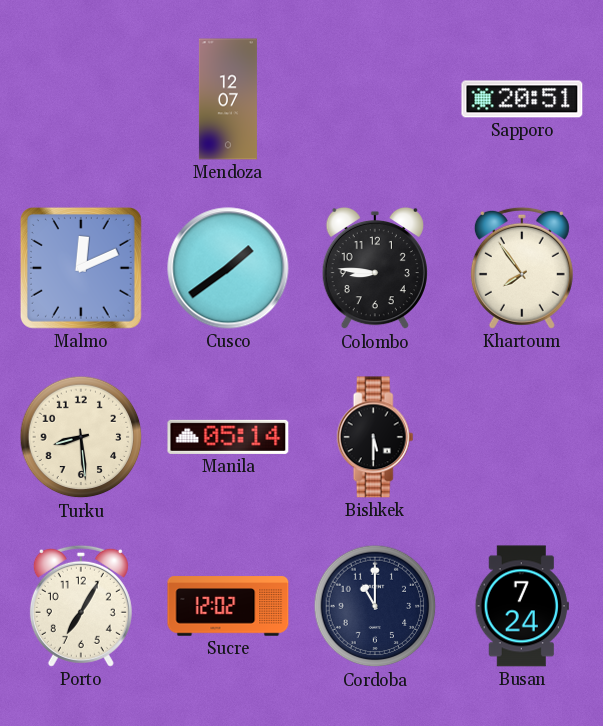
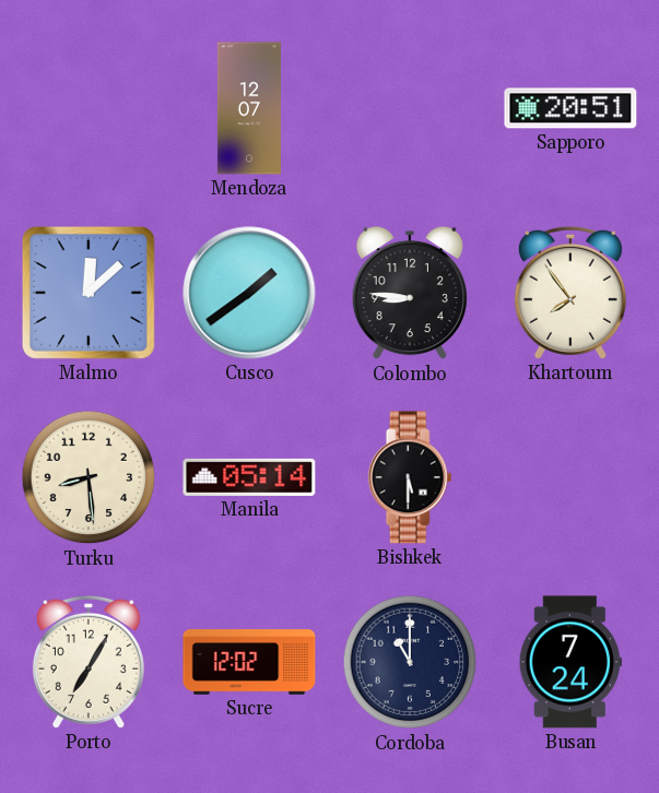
Malmo: 12:11 -> 12:08
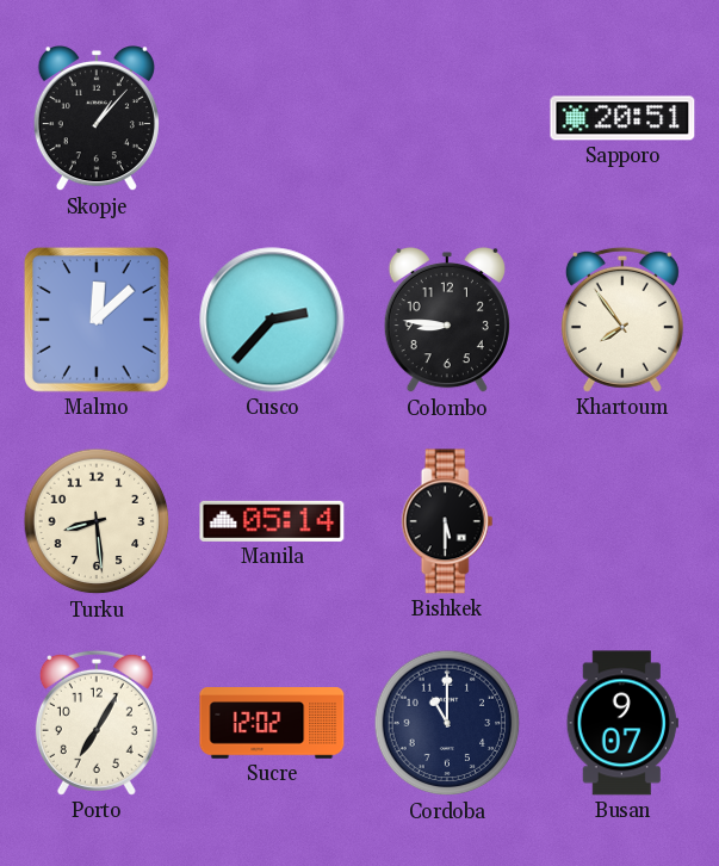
Skopje: none -> 1:07
Mendoza: 12:07 -> none
Cusco: 1:39 -> 2:37
Busan: 7:24 -> 9:07
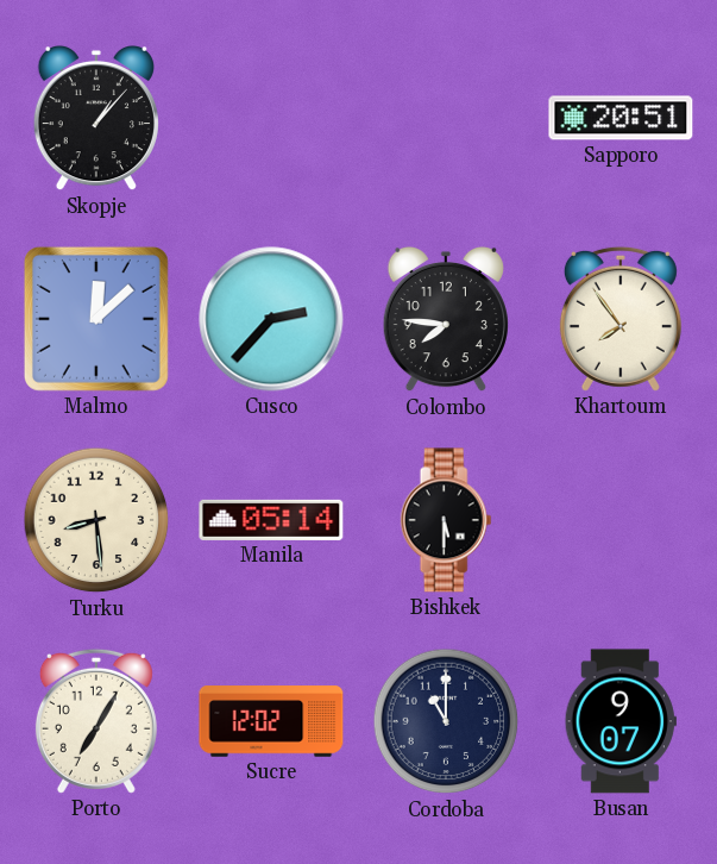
Colombo: 8:46 -> 7:46
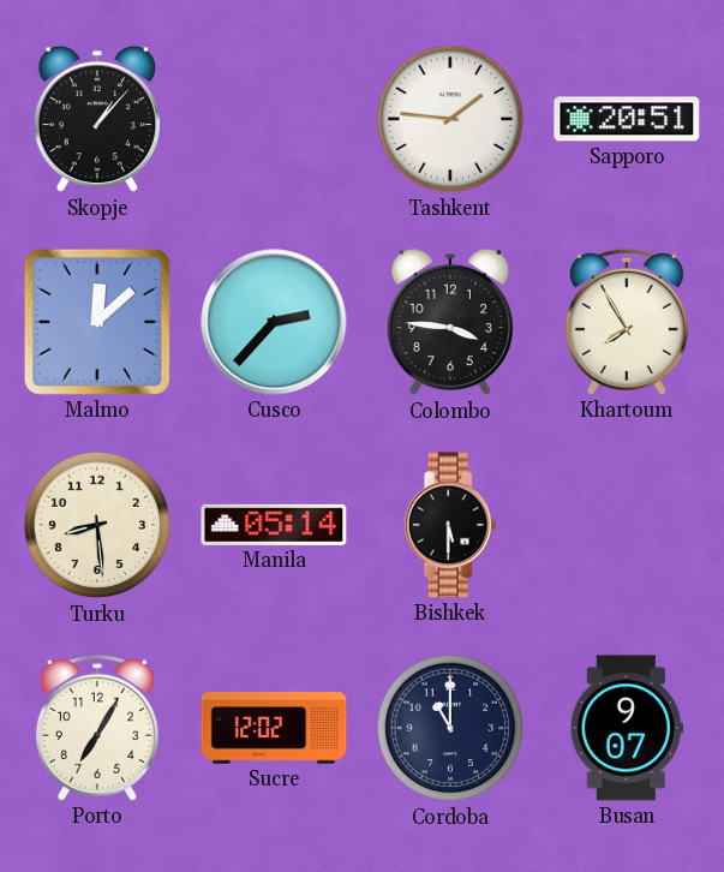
Tashkent: none -> 1:46
Colombo: 7:46 -> 3:46
Khartoum: 7:54 -> 7:55
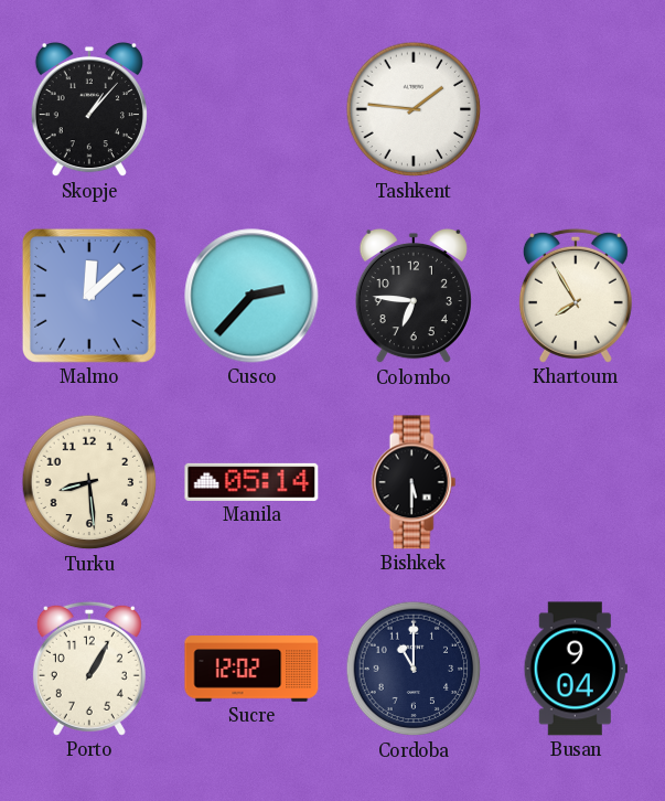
Sapporo: 20:51 -> none
Colombo: 3:46 -> 6:46
Porto: 7:05 -> 1:05
Busan: 9:07 -> 9:04
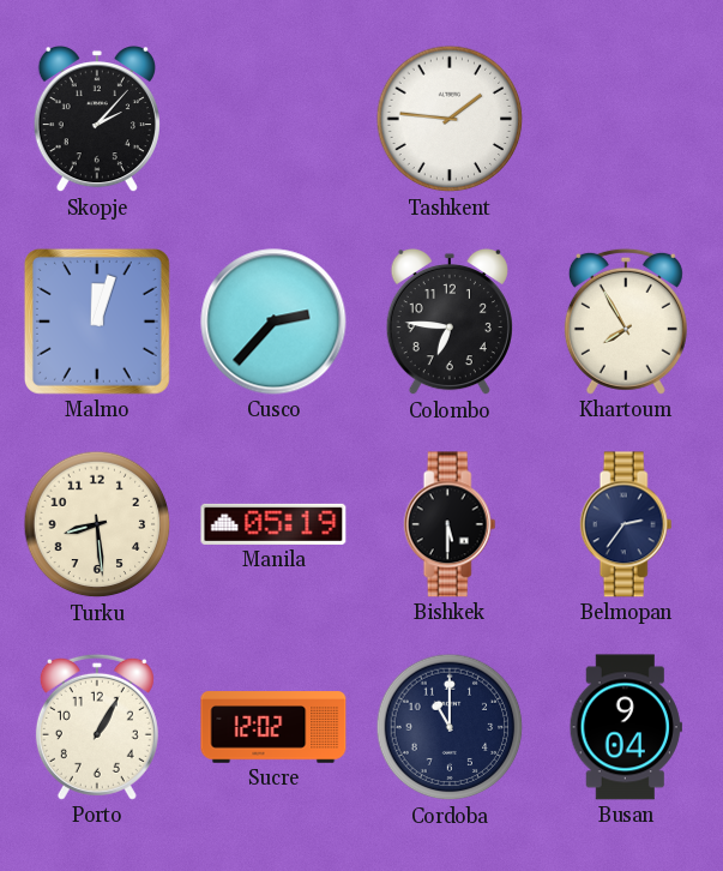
Skopje: 1:07 -> 2:07
Malmo: 12:08 -> 12:03
Manila: 05:14 -> 05:19
Belmopan: none -> 2:36
